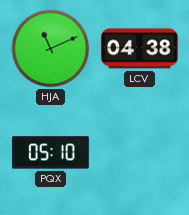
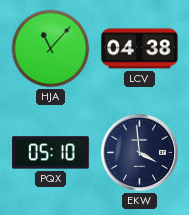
HJA: 11:11 -> 11:07
EKW: none -> 3:59
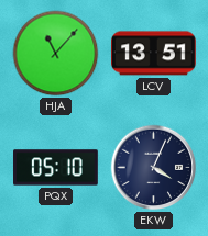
LCV: 04:38 -> 13:51
EKW: 3:59 -> 4:04
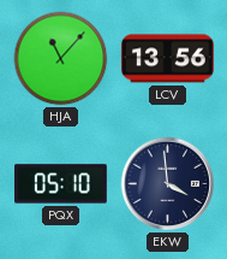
LCV: 13:51 -> 13:56
EKW: 4:04 -> 3:59
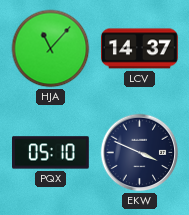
LCV: 13:56 -> 14:37
EKW: 3:59 -> 3:49
